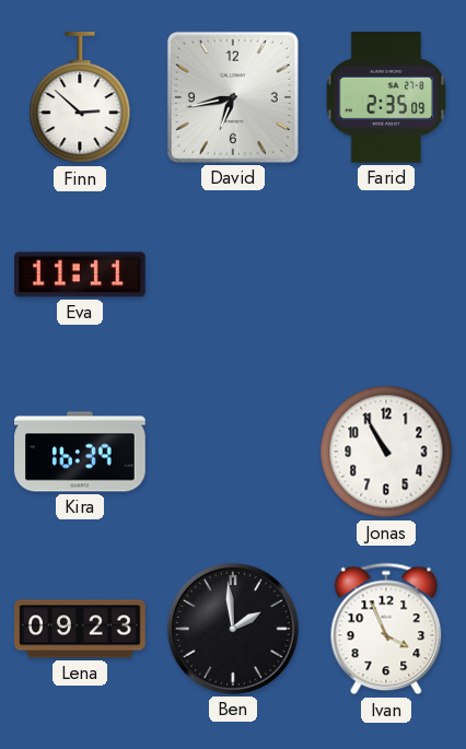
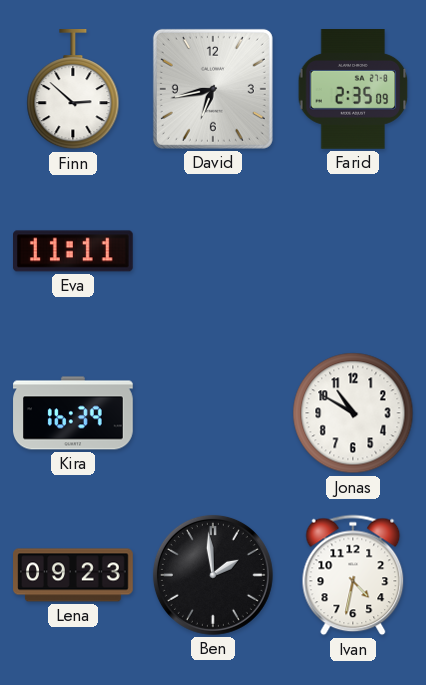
Jonas: 10:55 -> 10:50
Ivan: 3:56 -> 4:32
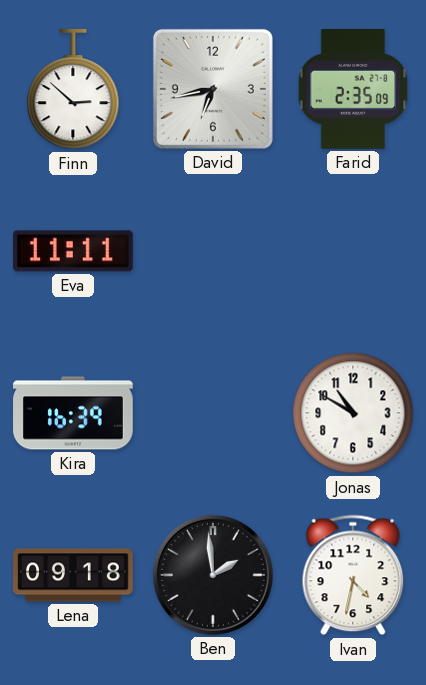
Lena: 09:23 -> 09:18
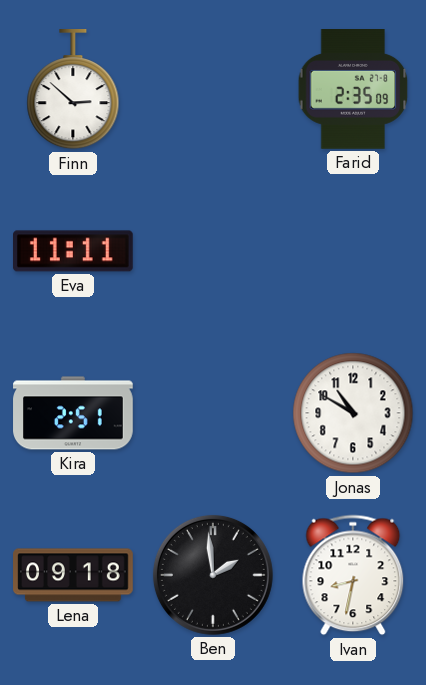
David: 6:43 -> none
Kira: 16:39 -> 2:51
Ivan: 4:32 -> 8:32
